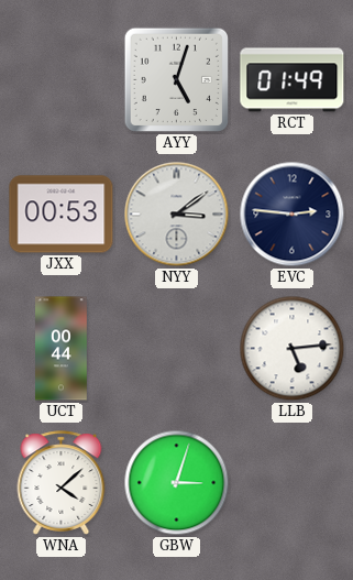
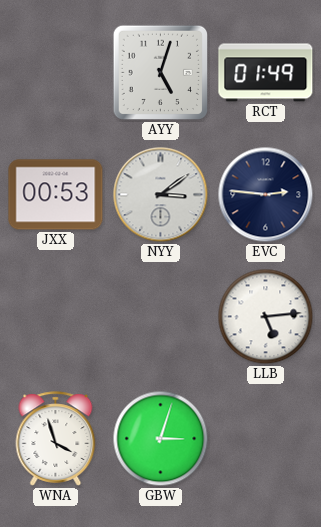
UCT: 00:44 -> none
WNA: 4:08 -> 3:57
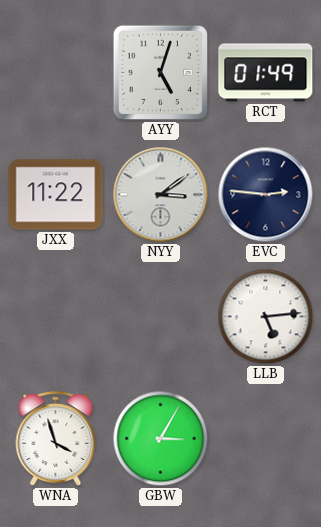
JXX: 00:53 -> 11:22
GBW: 3:03 -> 3:05
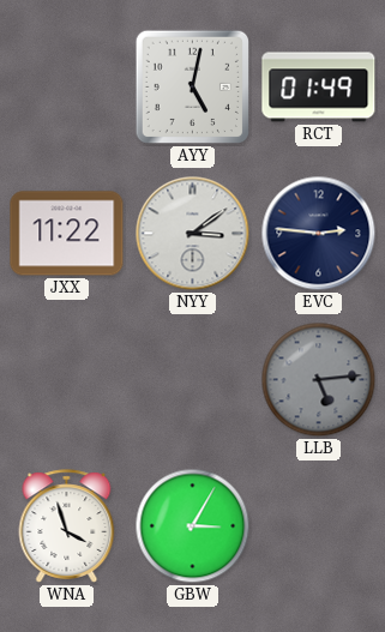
AYY: 5:03 -> 5:02
LLB dial: white -> grey
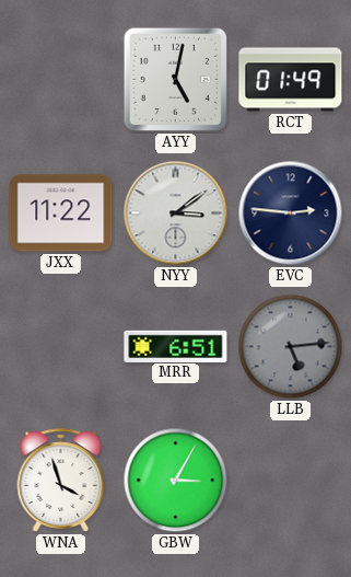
MRR: none -> 6:51
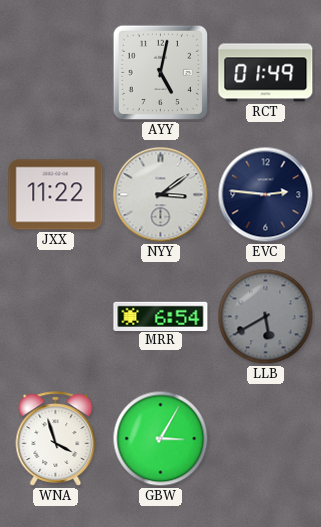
MRR: 6:51 -> 6:54
LLB: 5:14 -> 5:40
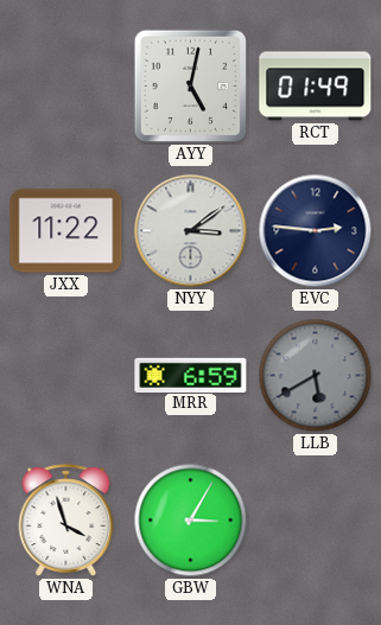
MRR: 6:54 -> 6:59
